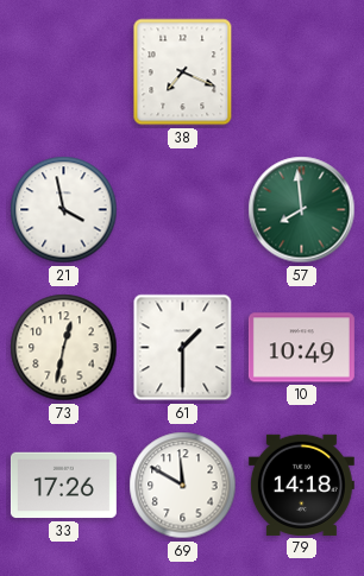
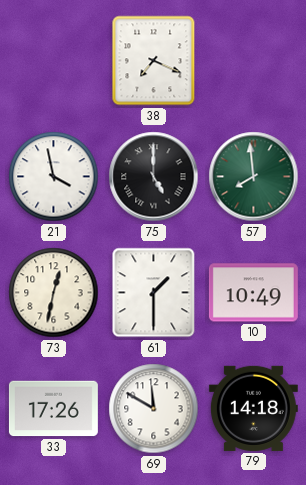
75: none -> 5:00
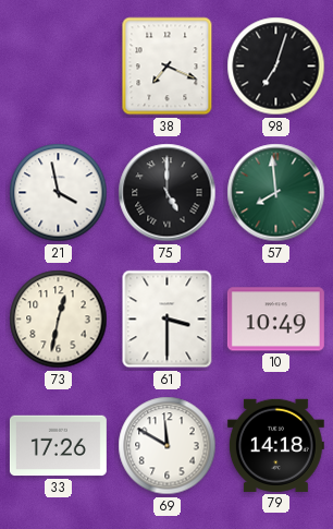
98: none -> 7:03
61: 1:30 -> 3:30
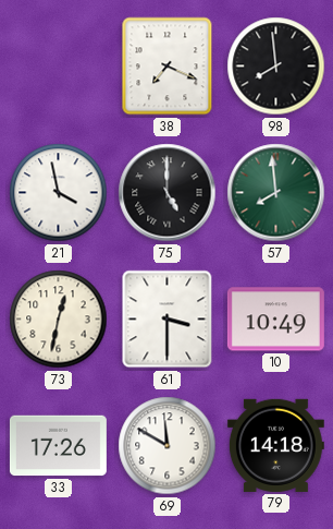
98: 7:03 -> 7:59
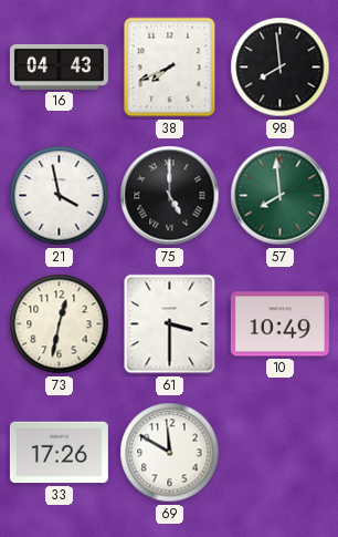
16: none -> 04:43
38: 7:19 -> 7:41
79: 14:18 -> none
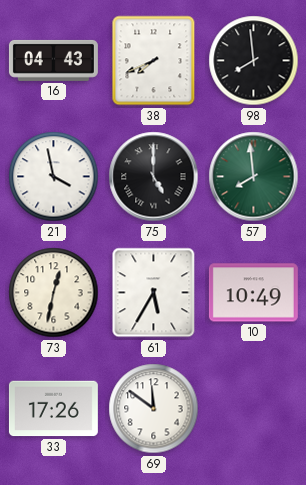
61: 3:30 -> 5:35
69: 11:50 -> 11:51
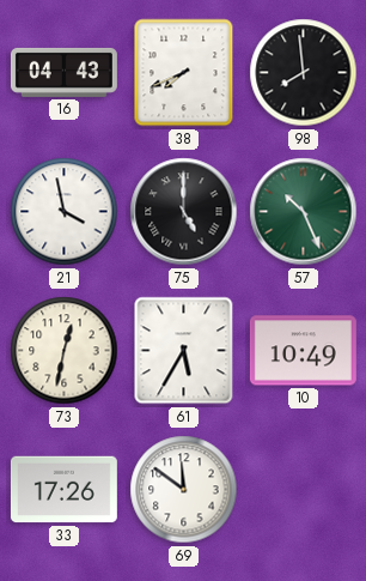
57: 7:59 -> 10:26
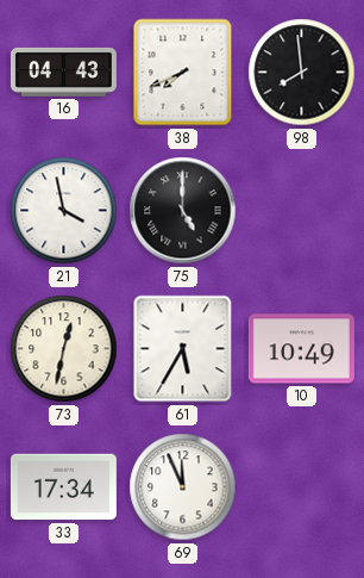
57: 10:26 -> none
33: 17:26 -> 17:34
69: 11:51 -> 11:56
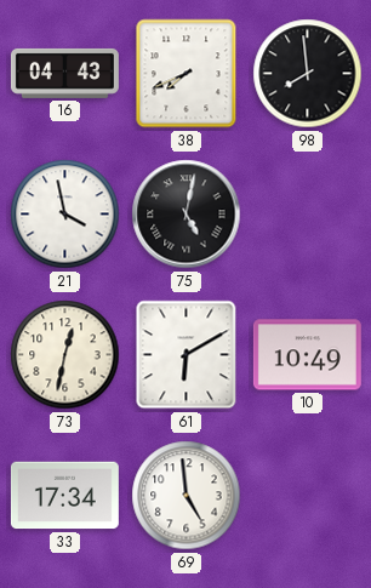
75: 5:00 -> 5:02
61: 5:35 -> 6:10
69: 11:56 -> 4:59
